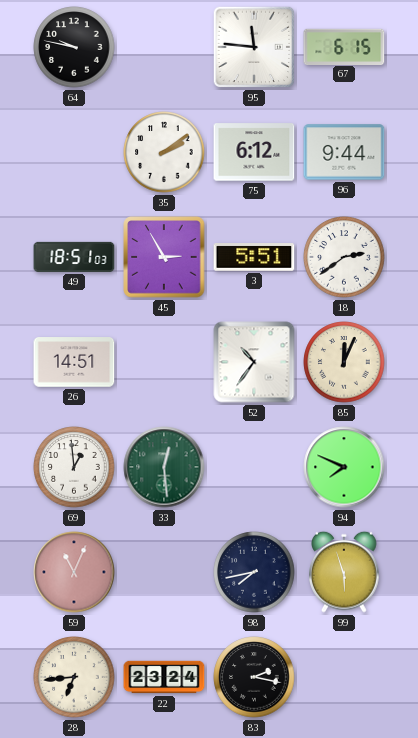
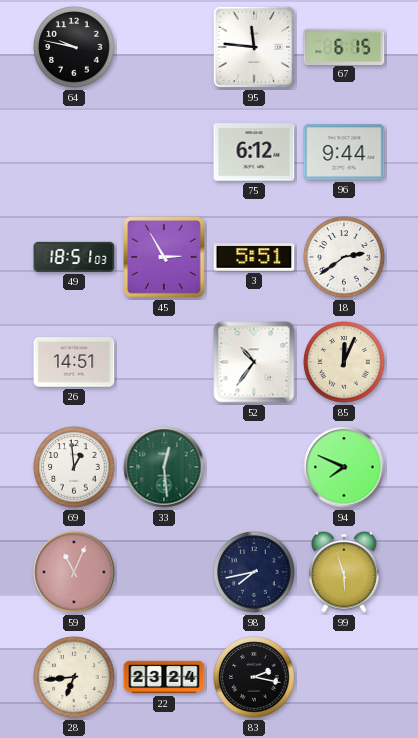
35: 2:09 -> none
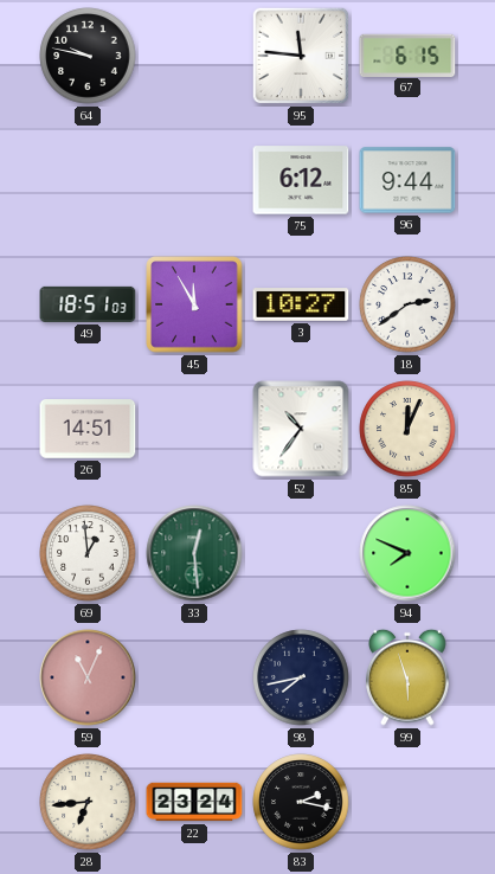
45: 2:55 -> 11:55
3: 5:51 -> 10:27
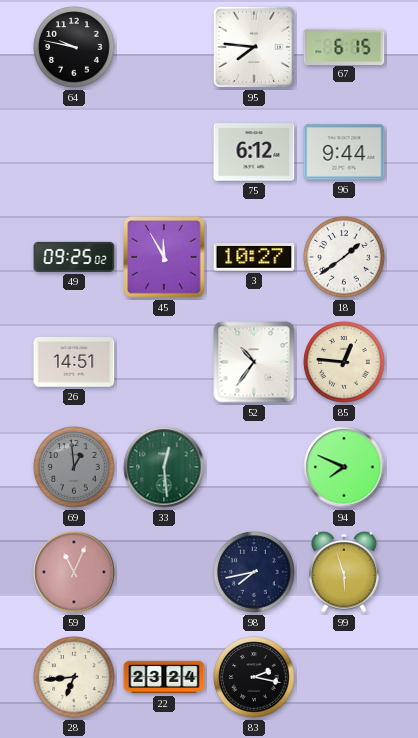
95: 11:46 -> 7:46
49: 18:51 -> 09:25
18: 2:39 -> 1:39
85: 12:04 -> 12:46
69 dial: white -> grey
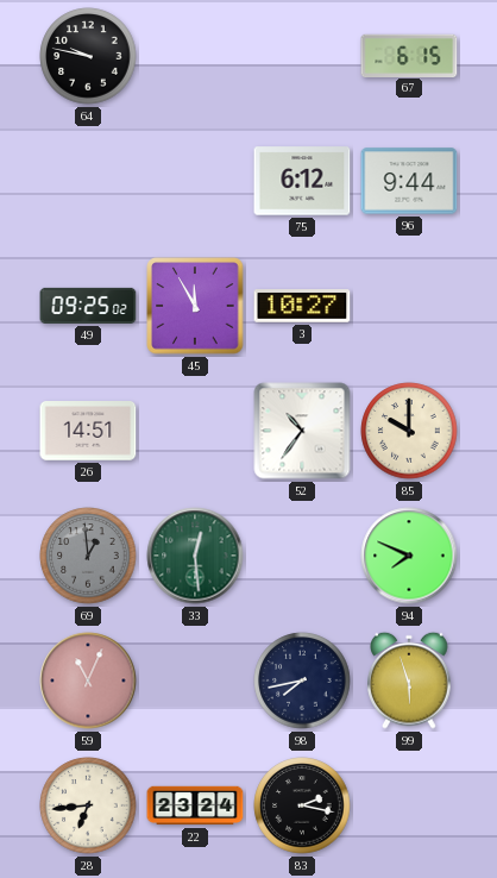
95: 7:46 -> none
18: 1:39 -> none
85: 12:46 -> 10:00
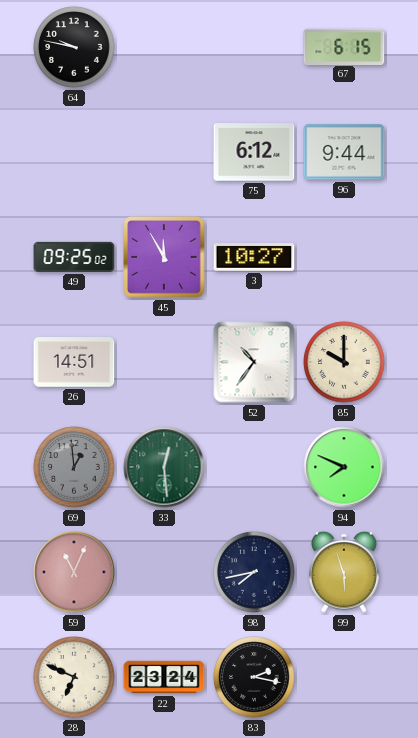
28: 6:44 -> 6:49
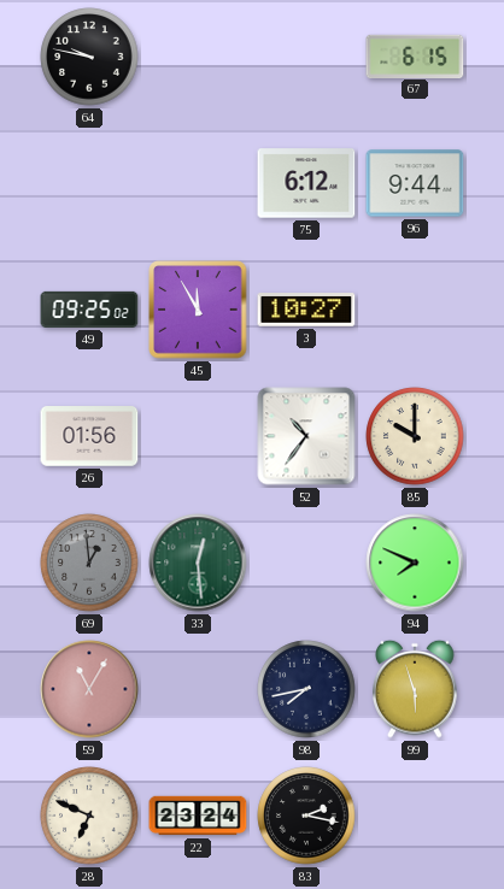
26: 14:51 -> 01:56
59: 11:04 -> 11:05
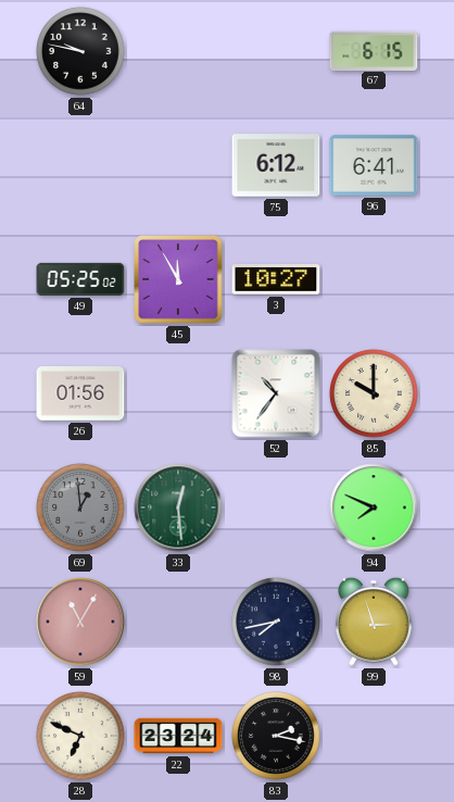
96: 9:44 -> 6:41
49: 09:25 -> 05:25
99: 5:57 -> 2:57
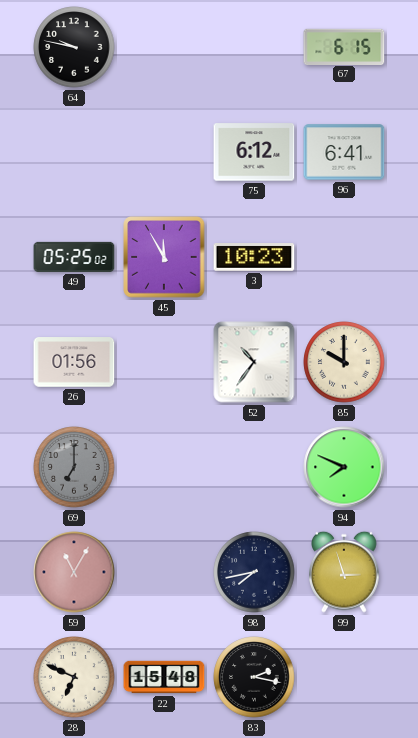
3: 10:27 -> 10:23
69: 12:59 -> 7:00
33: 12:29 -> none
22: 23:24 -> 15:48
